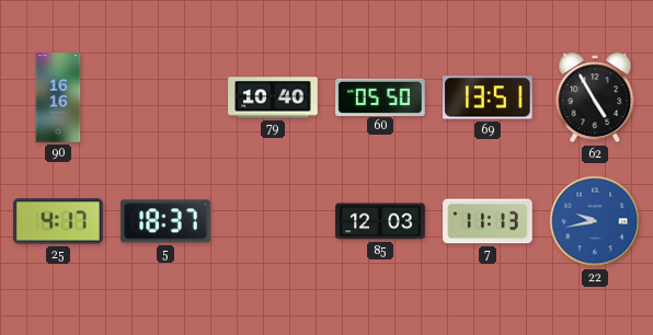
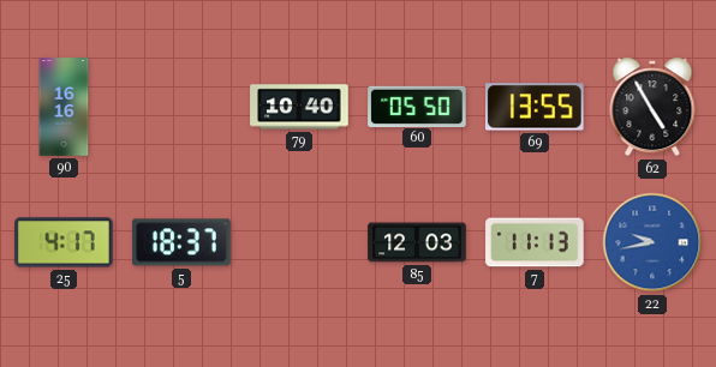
69: 13:51 -> 13:55
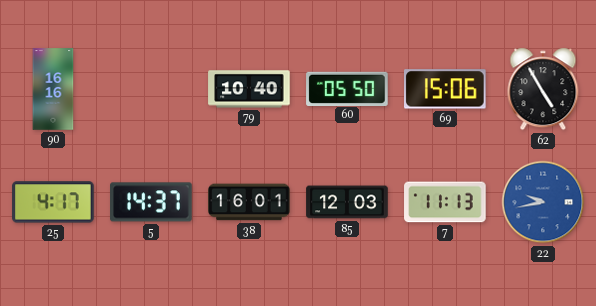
69: 13:55 -> 15:06
5: 18:37 -> 14:37
38: none -> 16:01
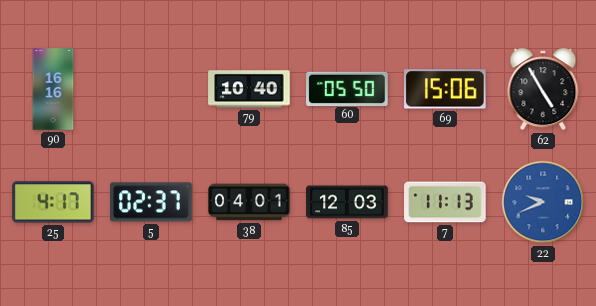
5: 14:37 -> 02:37
38: 16:01 -> 04:01
22: 9:43 -> 9:41
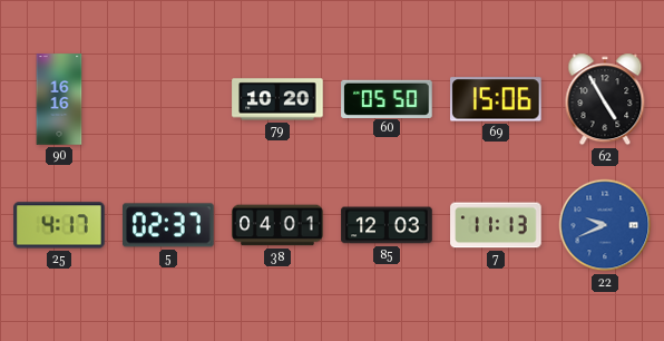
79: 10:40 -> 10:20
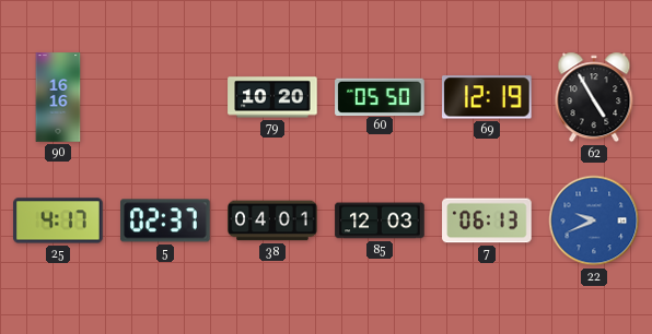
69: 15:06 -> 12:19
7: 11:13 -> 06:13
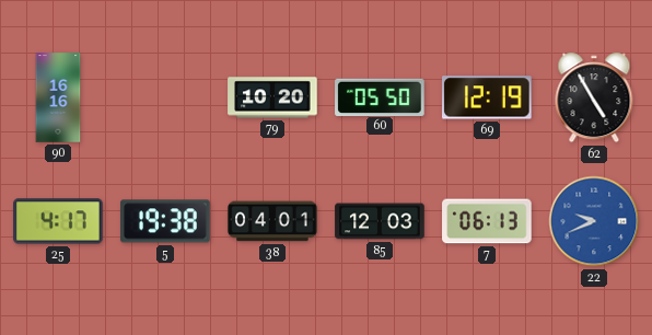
5: 02:37 -> 19:38
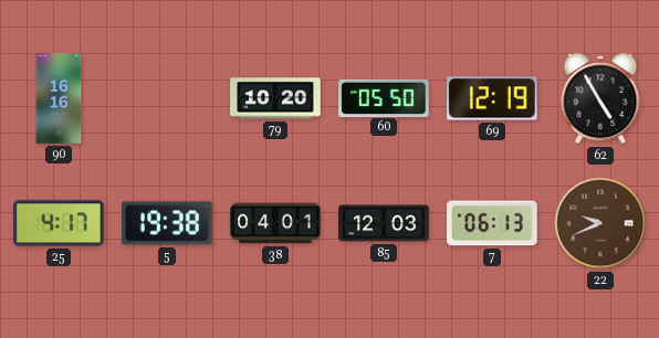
22 dial: blue -> brown
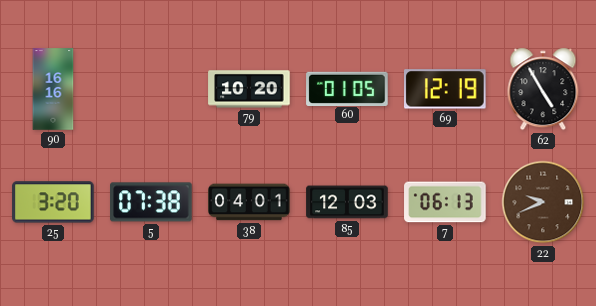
60: 05:50 -> 01:05
25: 4:17 -> 3:20
5: 19:38 -> 07:38
